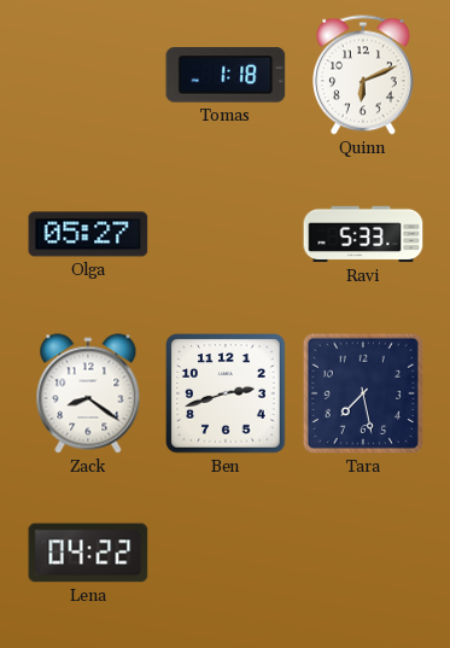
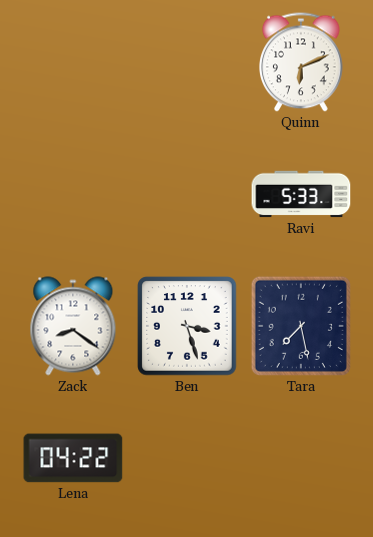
Tomas: 1:18 -> none
Olga: 05:27 -> none
Ben: 2:42 -> 3:27
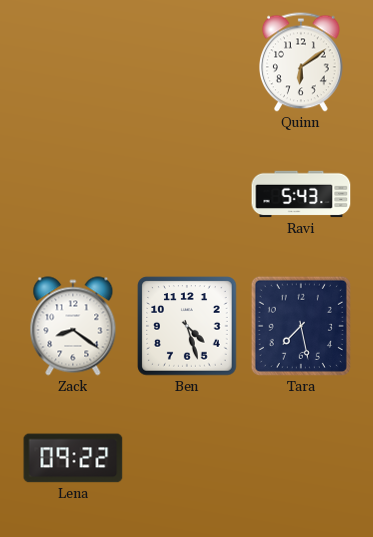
Quinn: 6:11 -> 6:09
Ravi: 5:33 -> 5:43
Ben: 3:27 -> 4:27
Lena: 04:22 -> 09:22
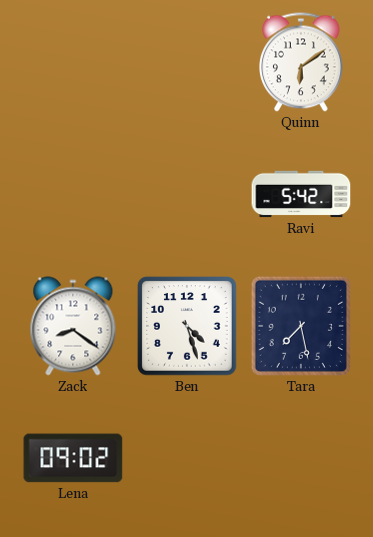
Ravi: 5:43 -> 5:42
Lena: 09:22 -> 09:02
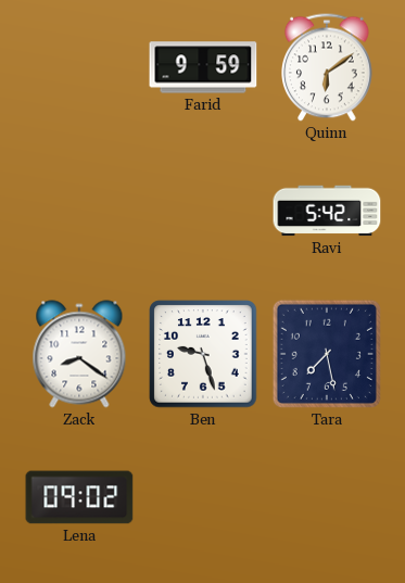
Farid: none -> 9:59
Ben: 4:27 -> 9:27
